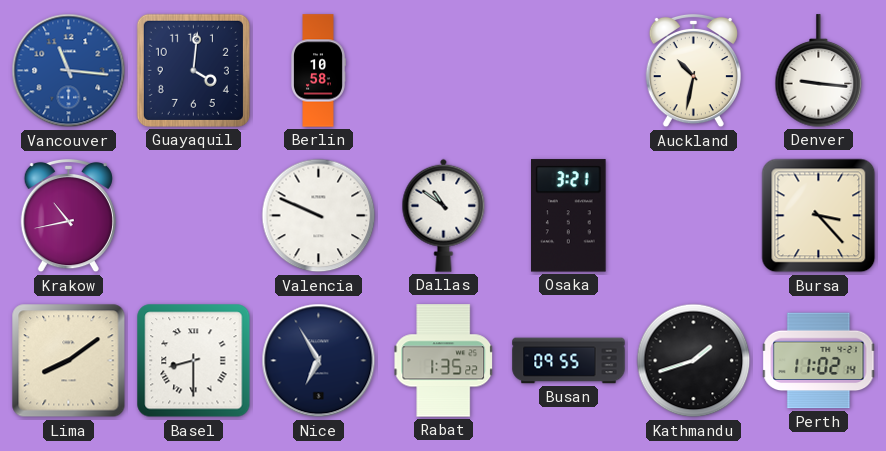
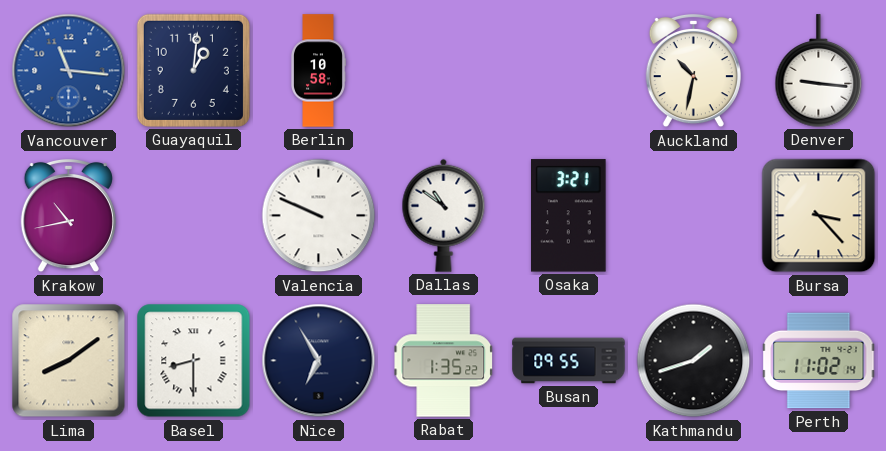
Guayaquil: 4:01 -> 1:01
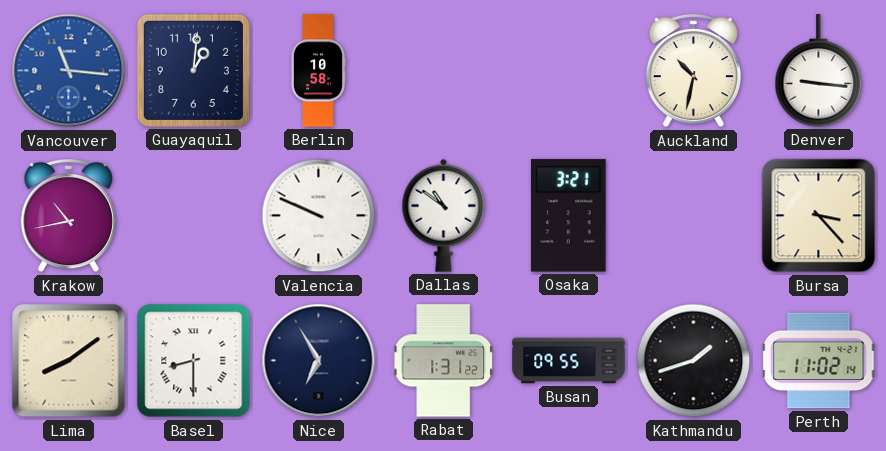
Rabat: 1:35 -> 1:31
